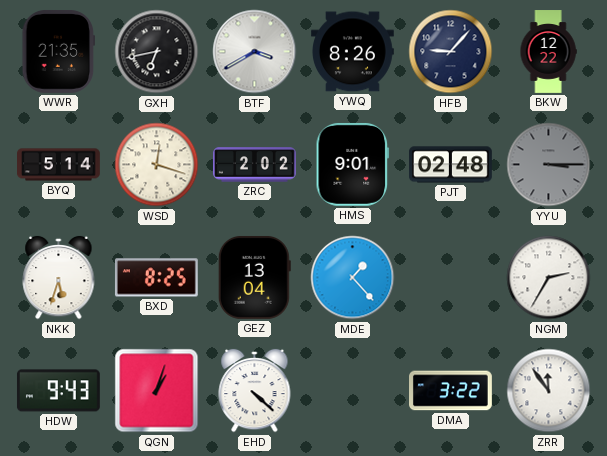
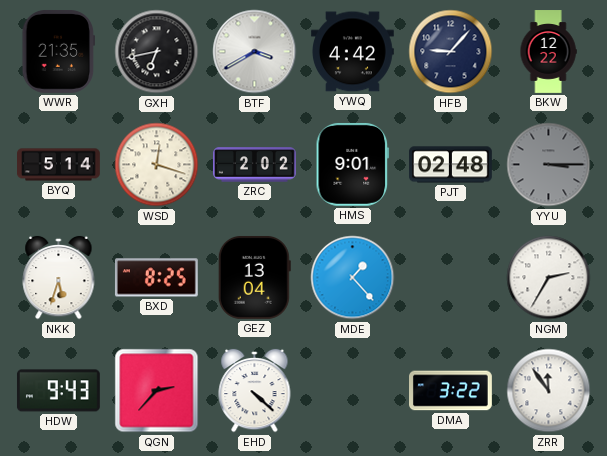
YWQ: 8:26 -> 4:42
QGN: 1:03 -> 2:37
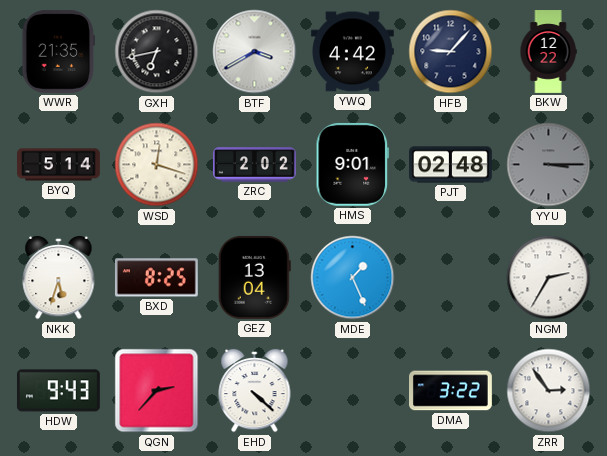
MDE: 1:23 -> 1:26
ZRR: 11:54 -> 2:54
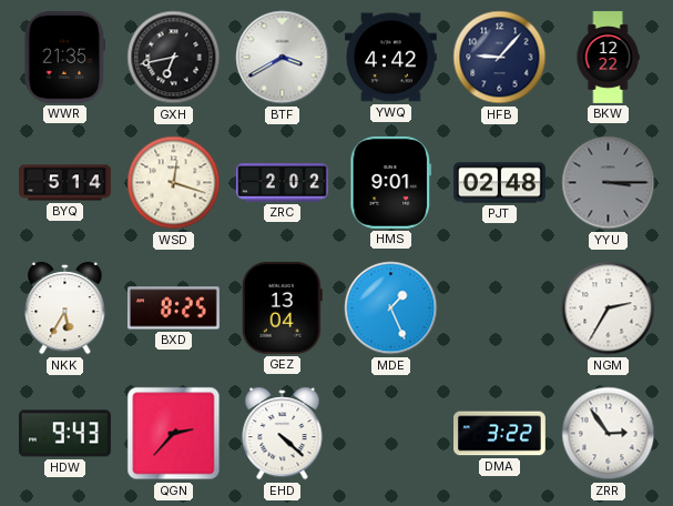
NKK: 5:33 -> 5:35
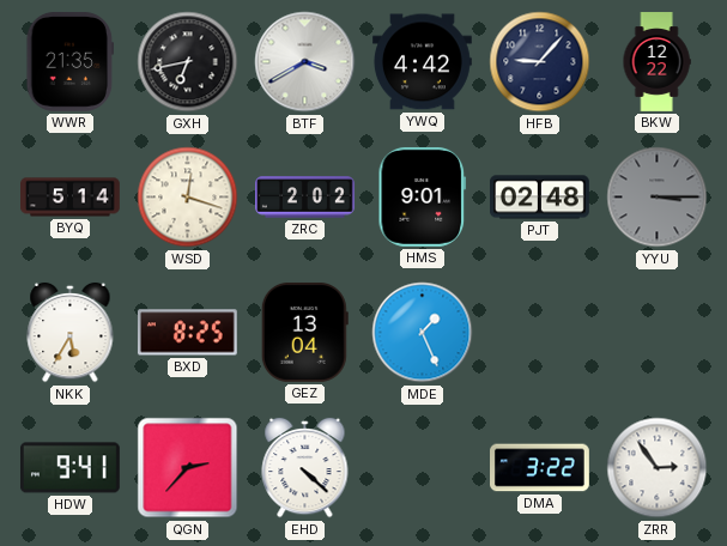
NGM: 2:35 -> none
HDW: 9:43 -> 9:41
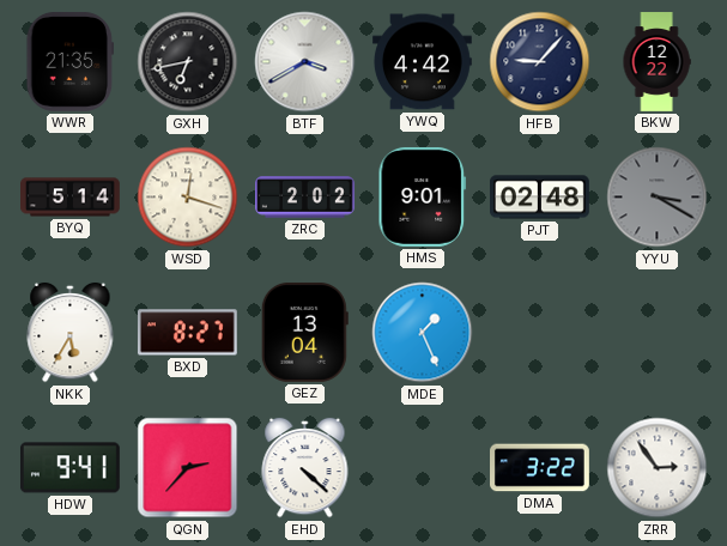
YYU: 3:15 -> 3:20
BXD: 8:25 -> 8:27
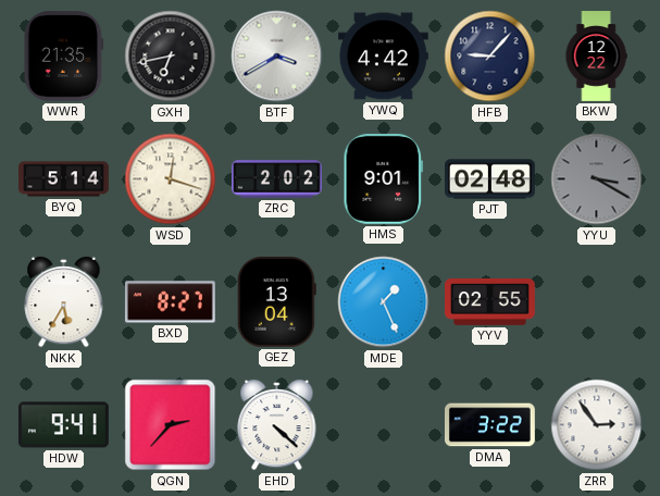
YYV: none -> 02:55
